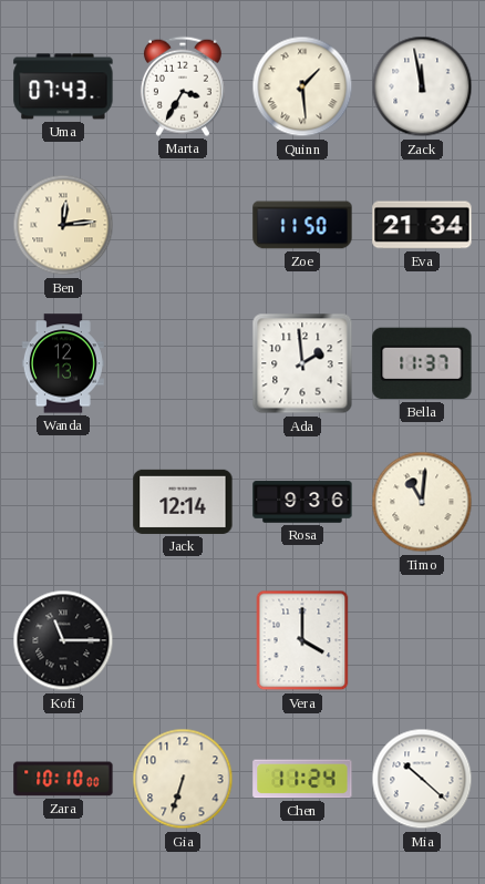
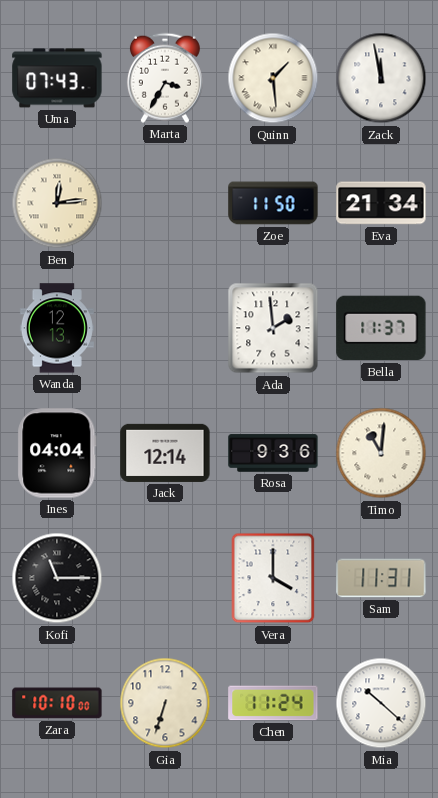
Ines: none -> 04:04
Sam: none -> 11:31
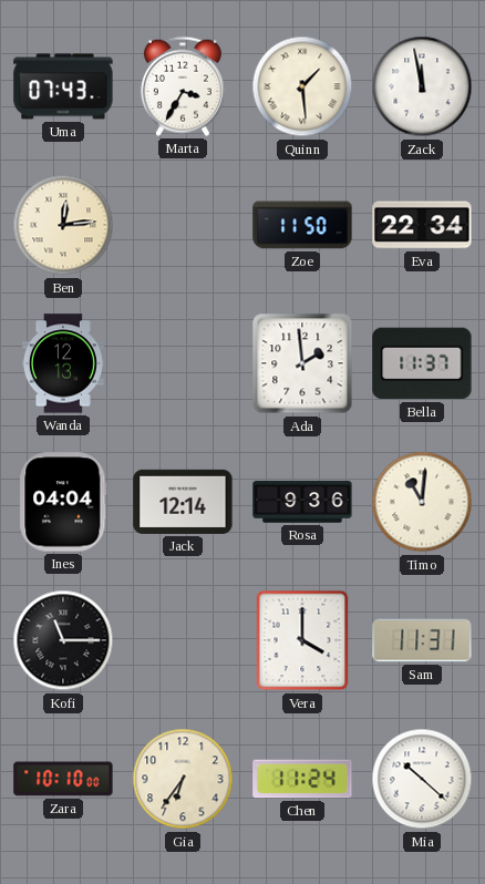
Eva: 21:34 -> 22:34
Gia: 6:33 -> 6:36
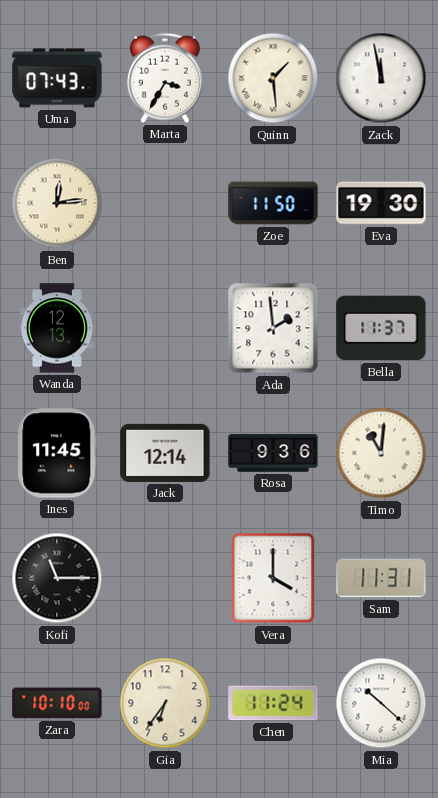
Eva: 22:34 -> 19:30
Ines: 04:04 -> 11:45
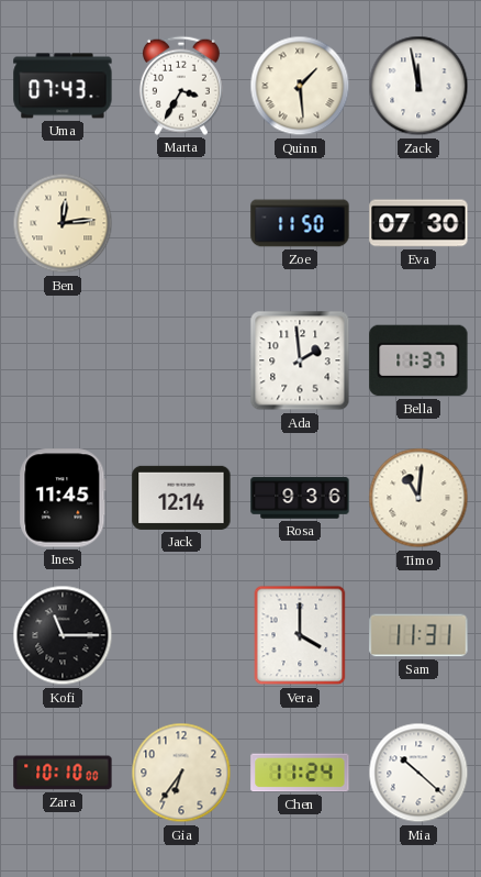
Eva: 19:30 -> 07:30
Wanda: 12:13 -> none
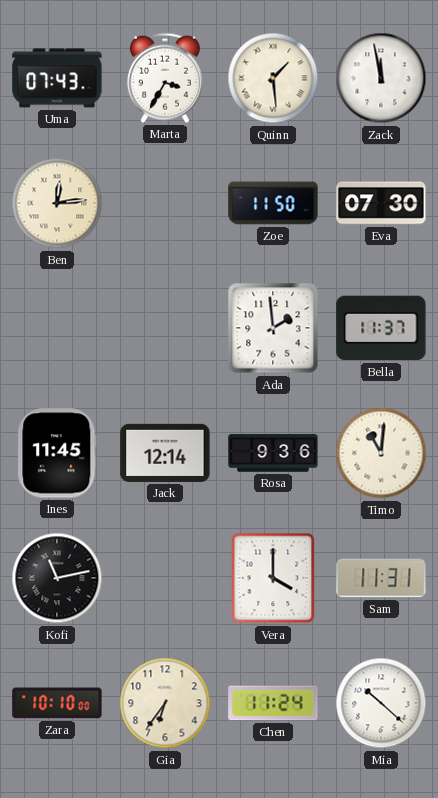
Kofi: 11:15 -> 11:13
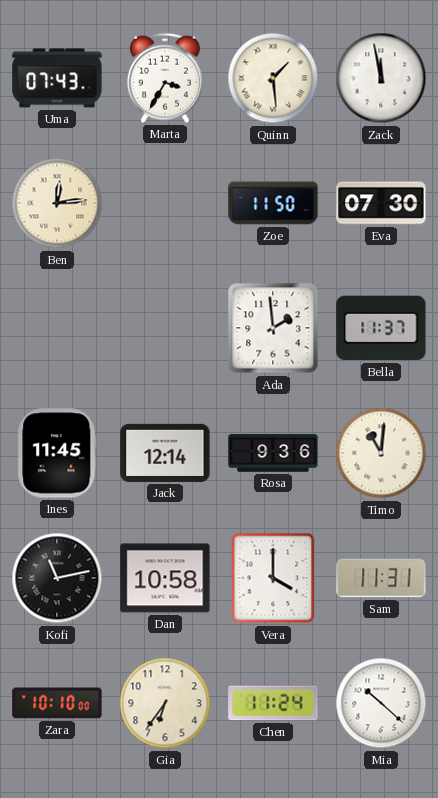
Dan: none -> 10:58
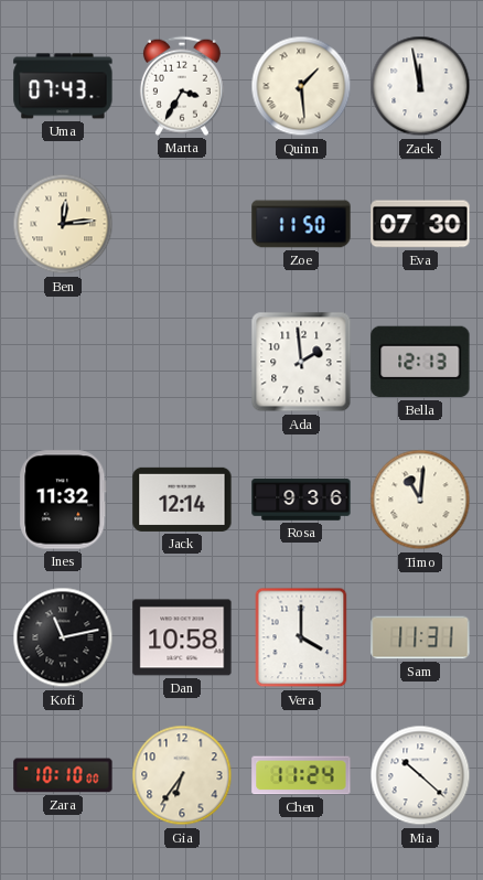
Bella: 11:37 -> 12:13
Ines: 11:45 -> 11:32
